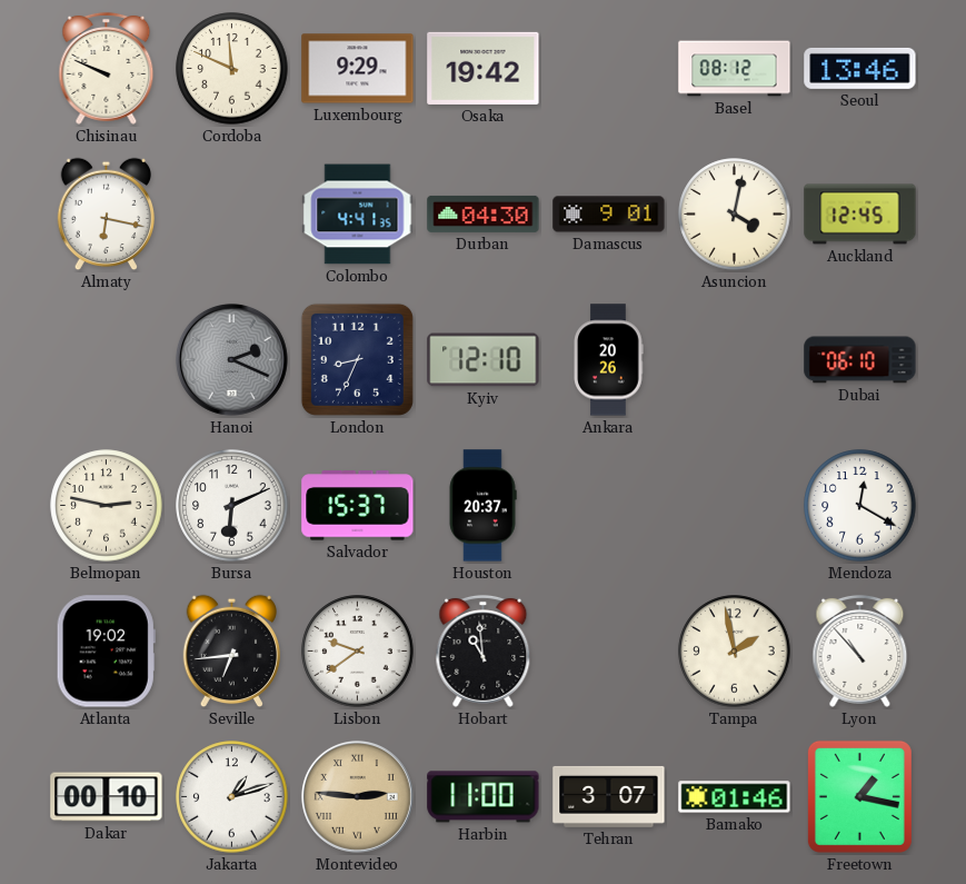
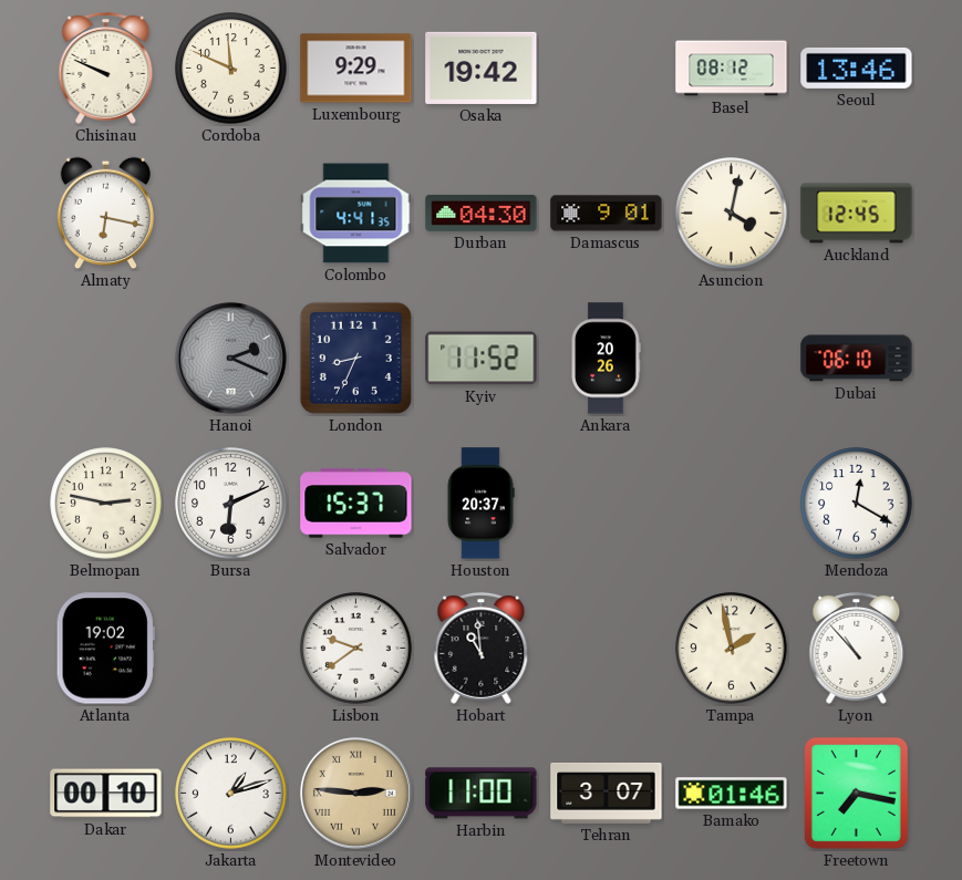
Kyiv: 12:10 -> 11:52
Seville: 6:44 -> none
Freetown: 1:17 -> 7:17
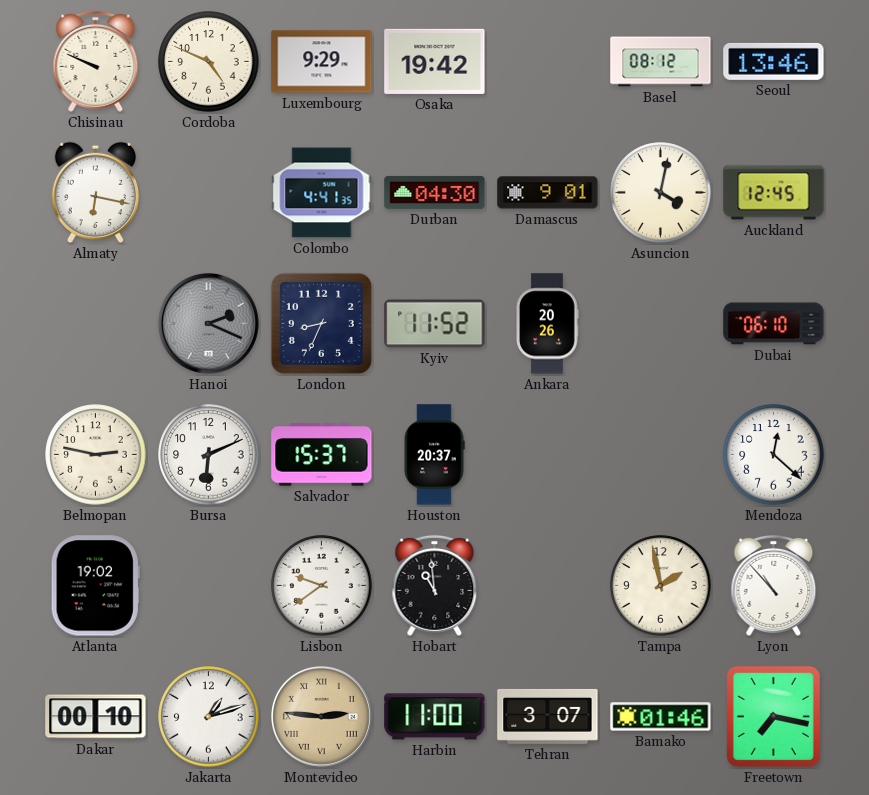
Cordoba: 11:49 -> 4:49
Mendoza: 12:20 -> 12:22
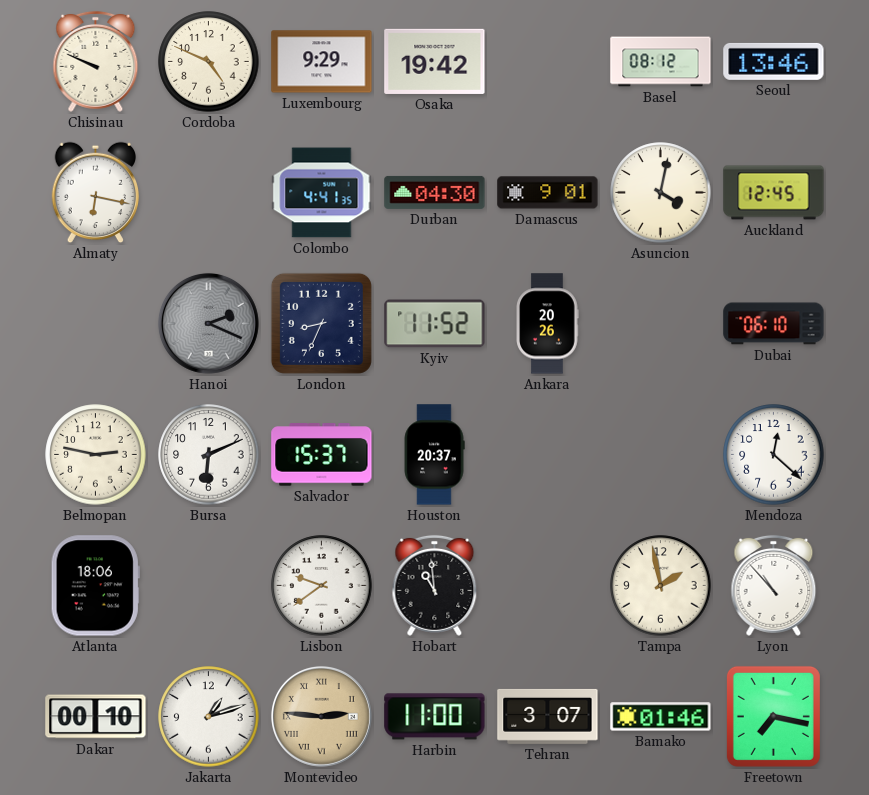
Atlanta: 19:02 -> 18:06
